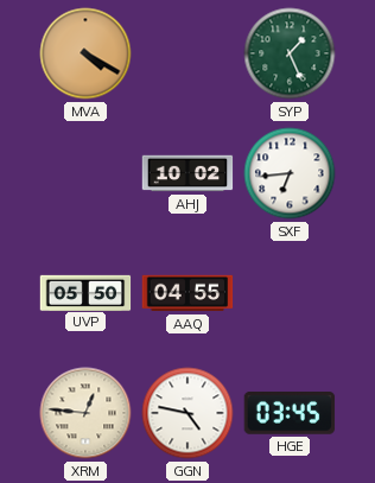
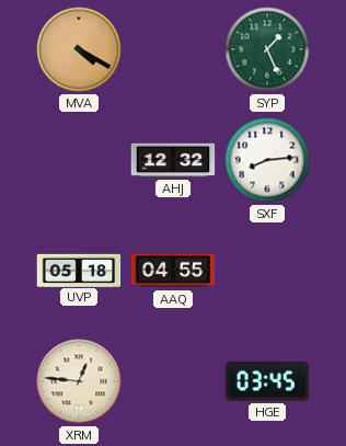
AHJ: 10:02 -> 12:32
SXF: 6:44 -> 8:14
UVP: 05:50 -> 05:18
GGN: 4:47 -> none
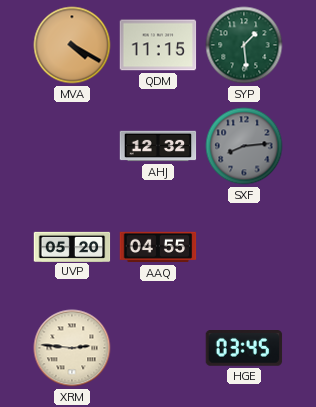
QDM: none -> 11:15
SYP: 1:26 -> 1:29
SXF dial: white -> grey
UVP: 05:18 -> 05:20
XRM: 12:46 -> 2:46
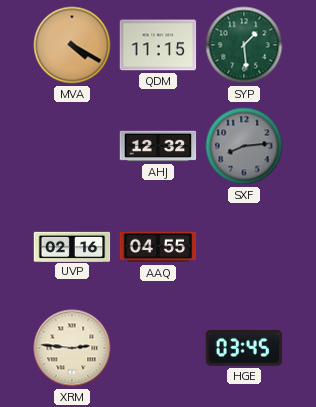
UVP: 05:20 -> 02:16
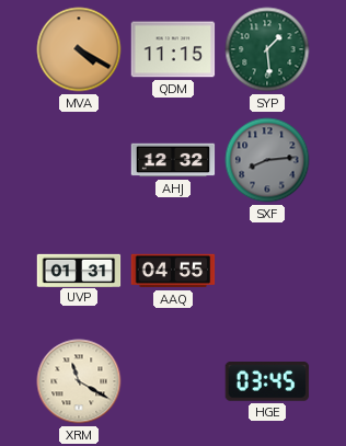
UVP: 02:16 -> 01:31
XRM: 2:46 -> 11:20
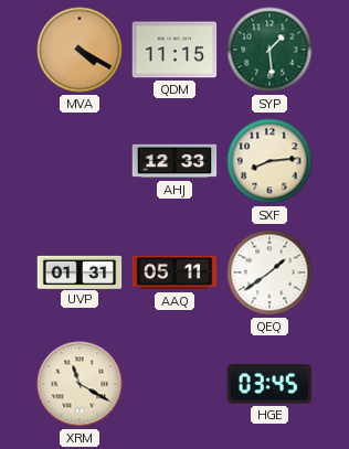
AHJ: 12:32 -> 12:33
SXF dial: grey -> cream
AAQ: 04:55 -> 05:11
QEQ: none -> 1:39
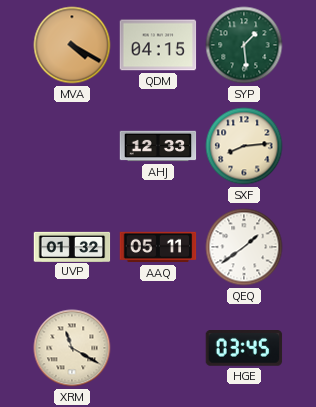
QDM: 11:15 -> 04:15
UVP: 01:31 -> 01:32
